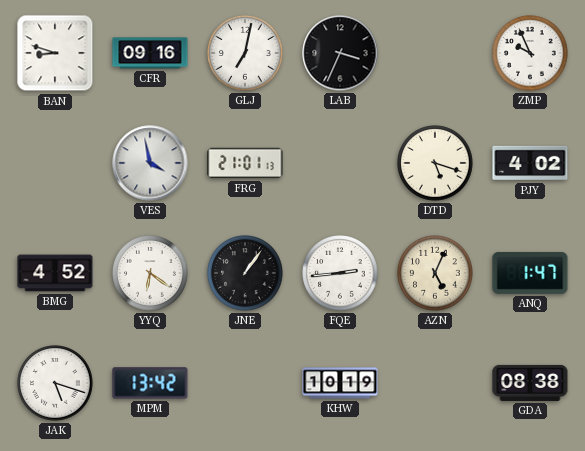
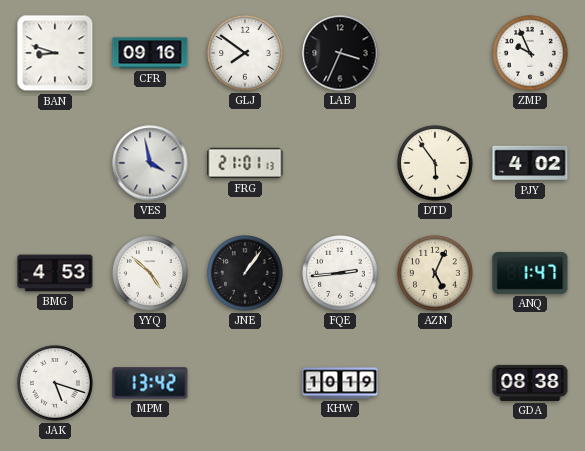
GLJ: 7:02 -> 7:51
DTD: 5:18 -> 5:54
BMG: 4:52 -> 4:53
YYQ: 6:21 -> 4:52
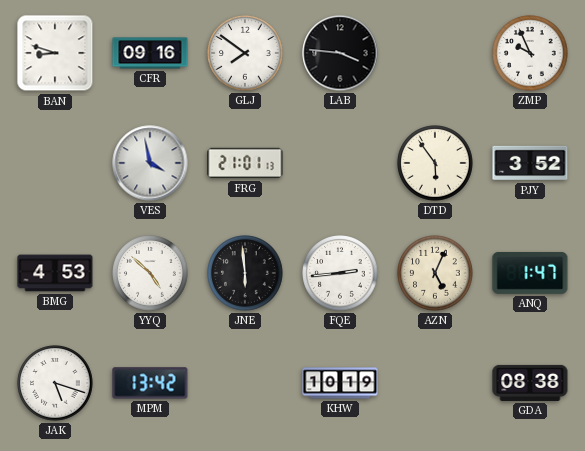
LAB: 3:34 -> 3:46
PJY: 4:02 -> 3:52
JNE: 1:06 -> 5:59
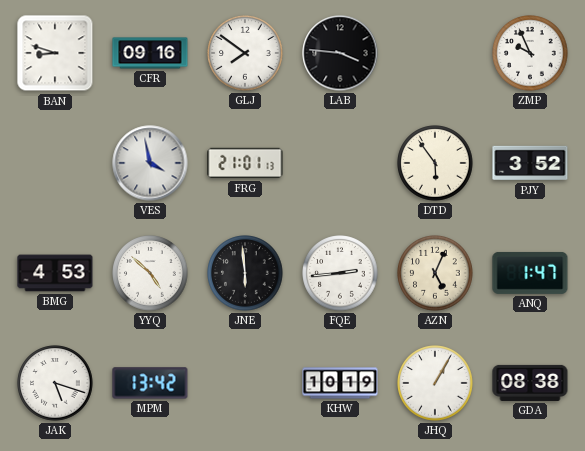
JHQ: none -> 1:05
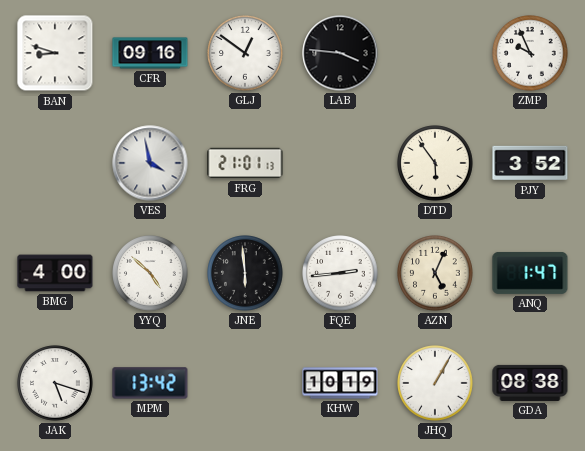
GLJ: 7:51 -> 12:51
BMG: 4:53 -> 4:00
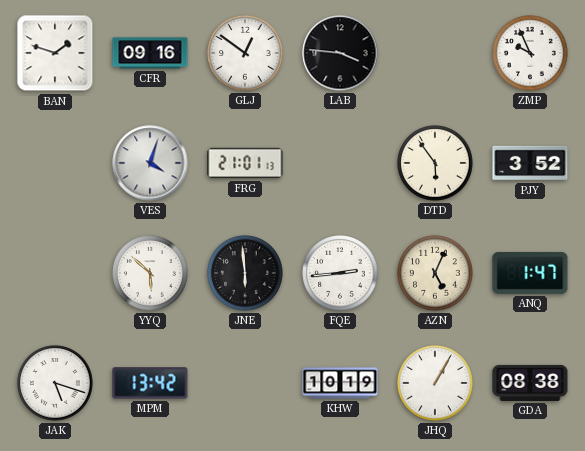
BAN: 8:48 -> 1:48
VES: 3:58 -> 4:03
BMG: 4:00 -> none
YYQ: 4:52 -> 5:52
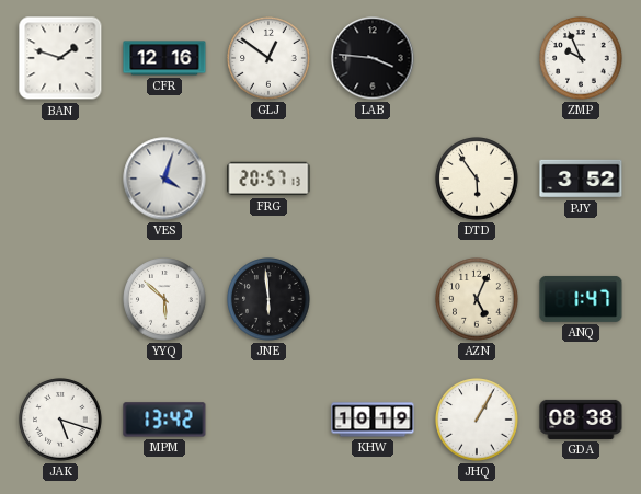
CFR: 09:16 -> 12:16
FRG: 21:01 -> 20:57
FQE: 2:44 -> none
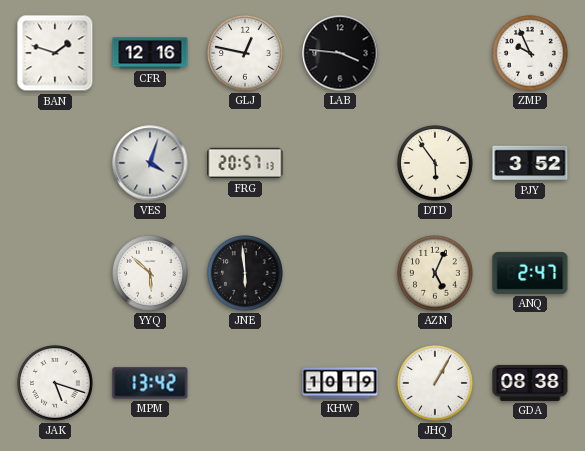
GLJ: 12:51 -> 12:47
ANQ: 1:47 -> 2:47
